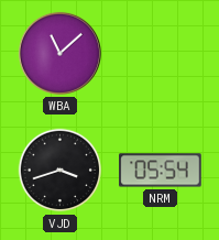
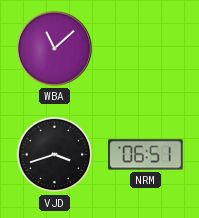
NRM: 05:54 -> 06:51
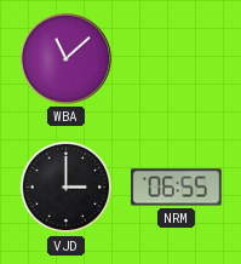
VJD: 3:42 -> 3:00
NRM: 06:51 -> 06:55
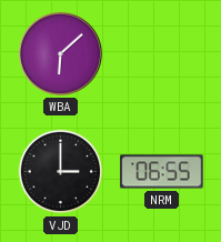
WBA: 11:08 -> 6:08
